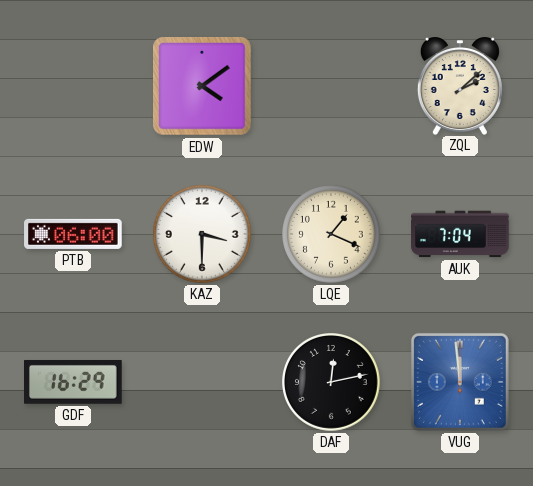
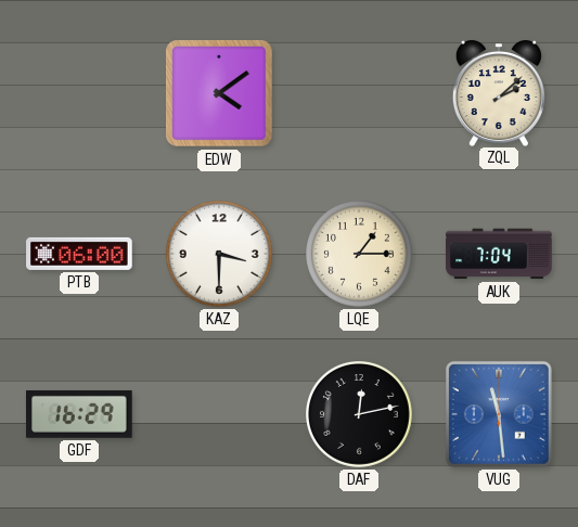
LQE: 1:19 -> 1:15
VUG: 11:59 -> 11:29
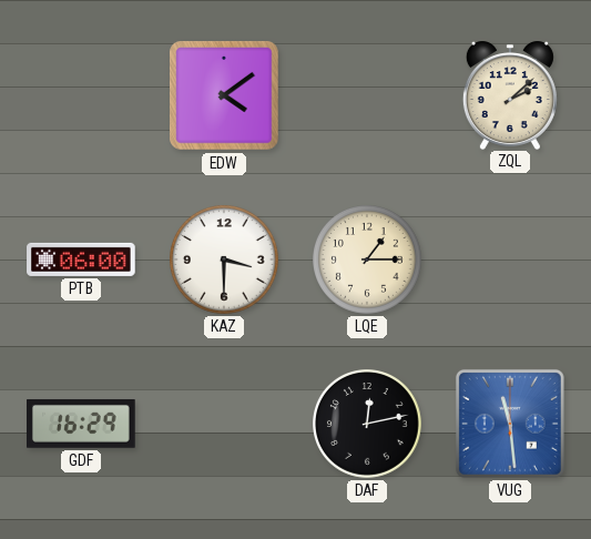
AUK: 7:04 -> none
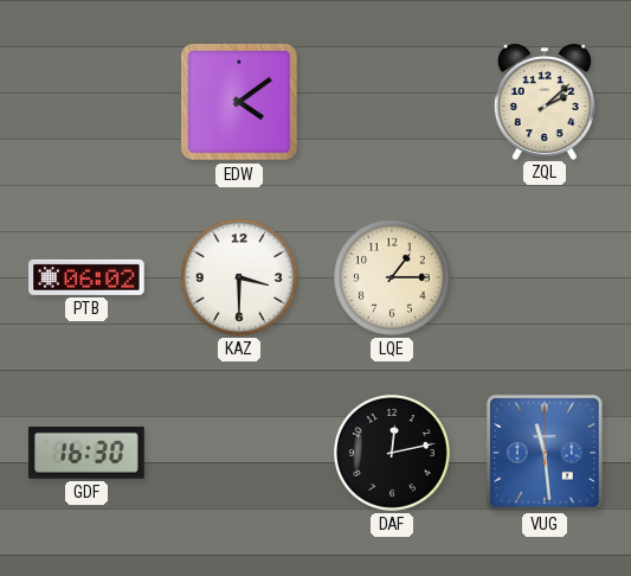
PTB: 06:00 -> 06:02
GDF: 16:29 -> 16:30
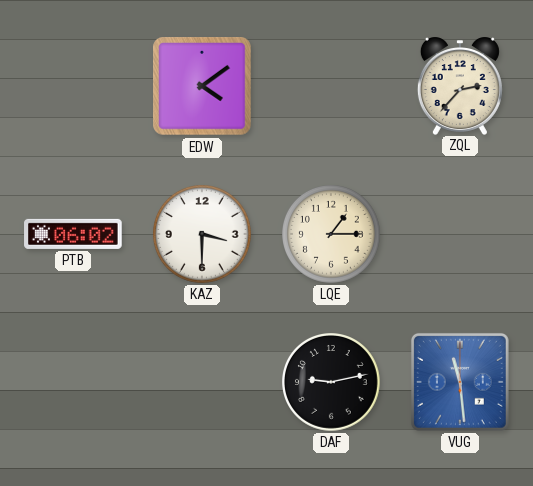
ZQL: 2:08 -> 2:37
GDF: 16:30 -> none
DAF: 12:13 -> 9:13
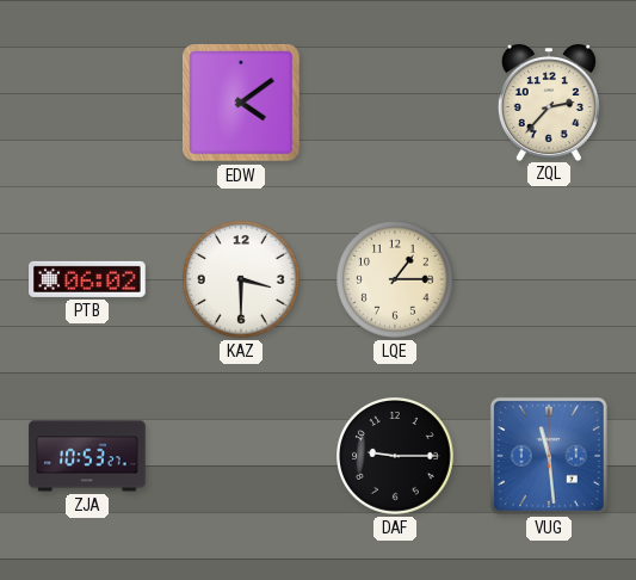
ZJA: none -> 10:53
DAF: 9:13 -> 9:15
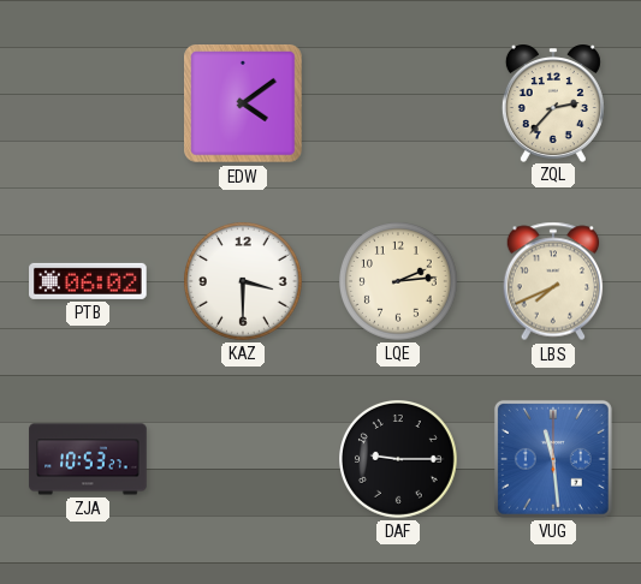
LQE: 1:15 -> 2:14
LBS: none -> 7:41
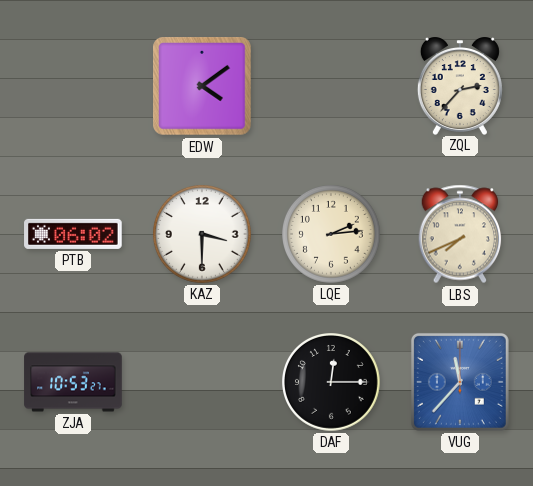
DAF: 9:15 -> 12:15
VUG: 11:29 -> 11:37
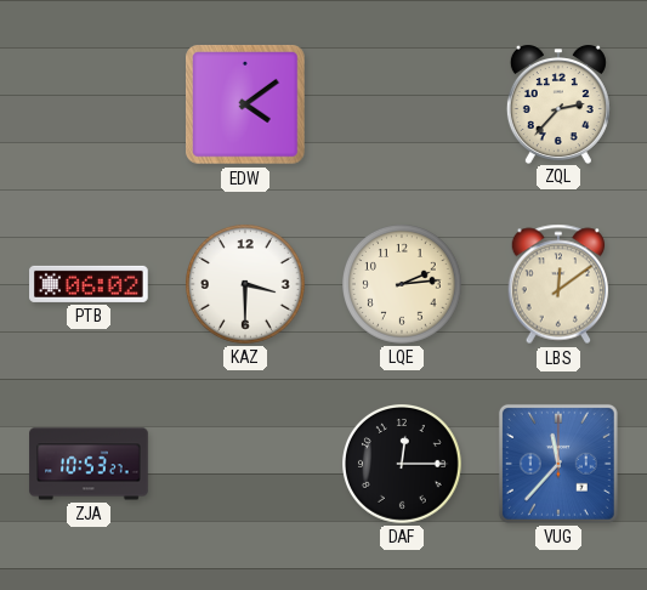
LBS: 7:41 -> 12:09
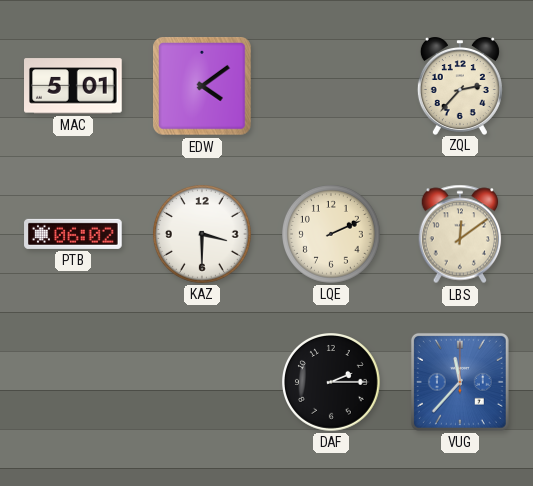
MAC: none -> 5:01
LQE: 2:14 -> 2:11
ZJA: 10:53 -> none
DAF: 12:15 -> 2:15
